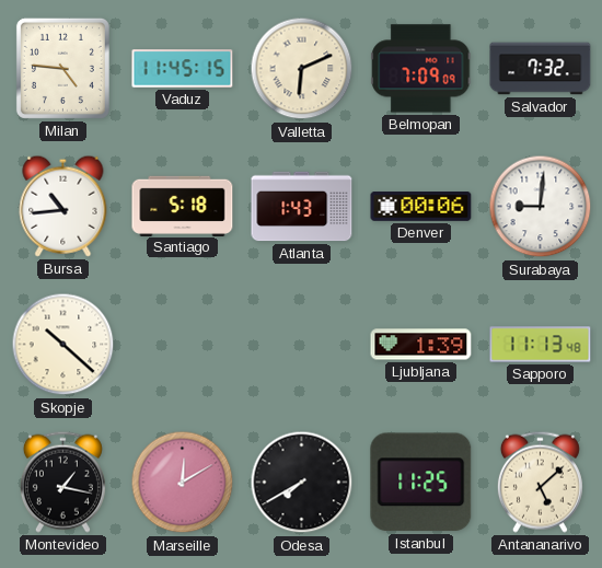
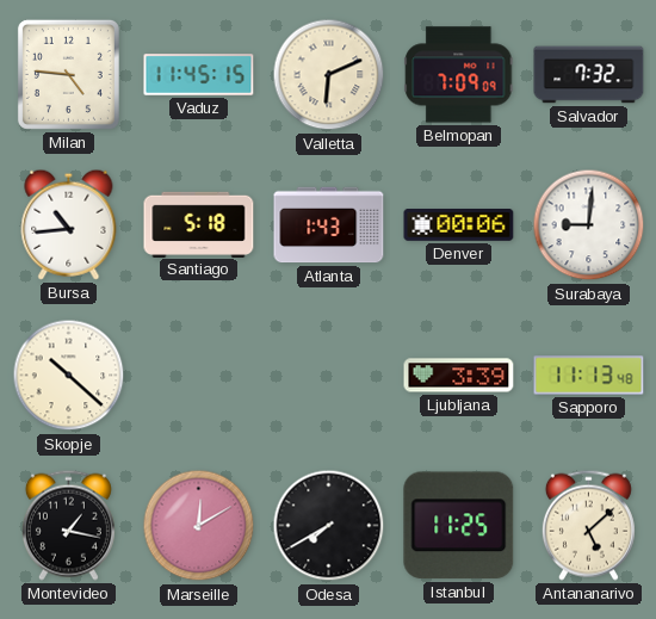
Ljubljana: 1:39 -> 3:39
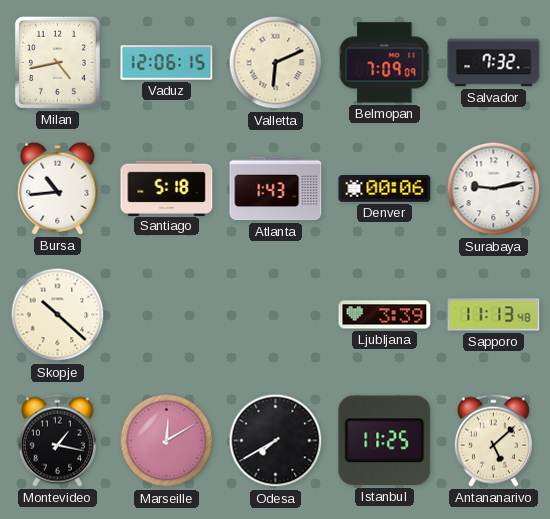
Milan: 4:46 -> 4:43
Vaduz: 11:45 -> 12:06
Surabaya: 9:01 -> 9:13
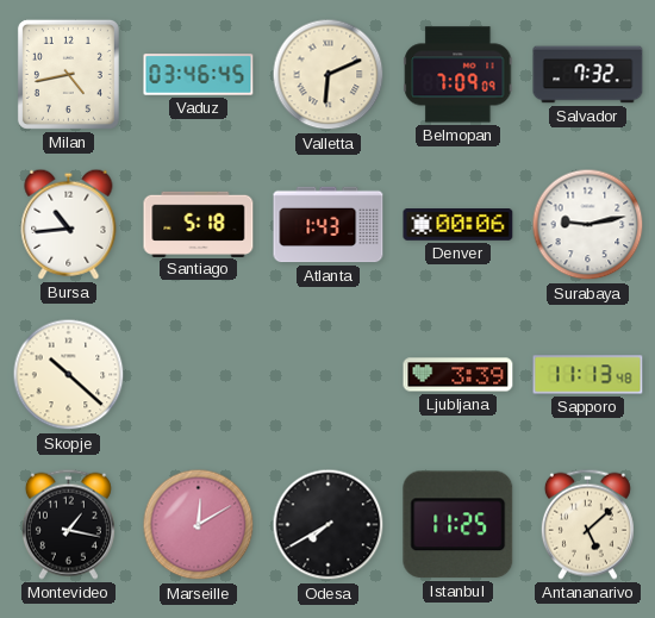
Vaduz: 12:06 -> 03:46
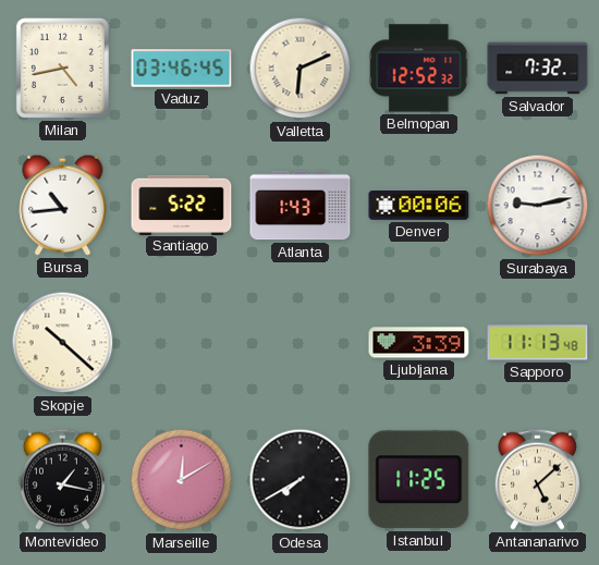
Belmopan: 7:09 -> 12:52
Santiago: 5:18 -> 5:22
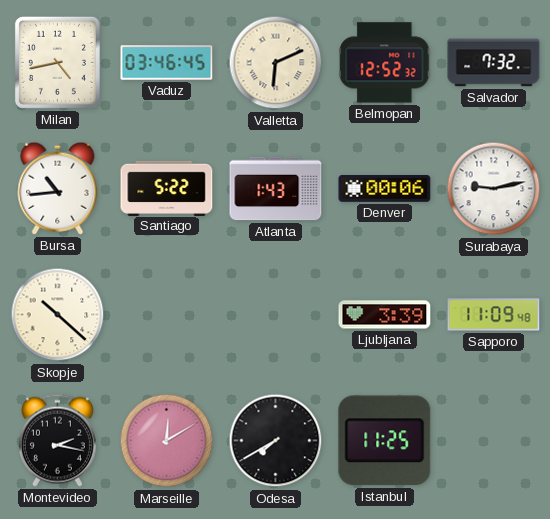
Sapporo: 11:13 -> 11:09
Montevideo: 1:17 -> 2:17
Antananarivo: 5:08 -> none
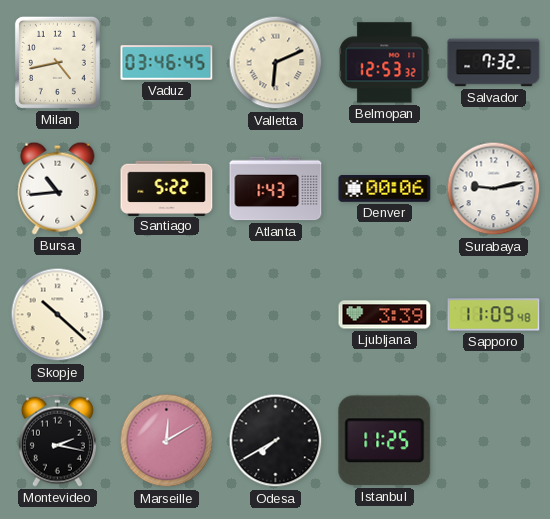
Belmopan: 12:52 -> 12:53
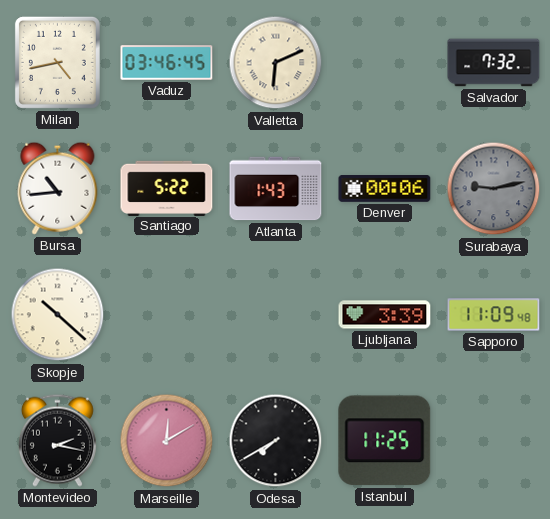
Belmopan: 12:53 -> none
Surabaya dial: white -> grey
